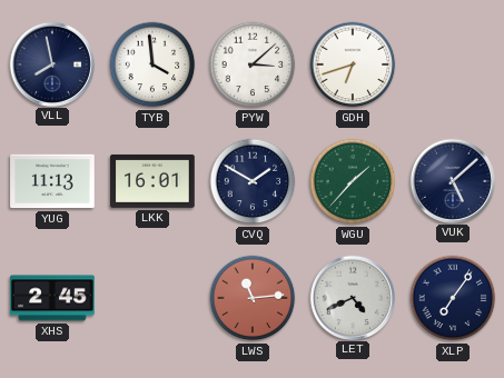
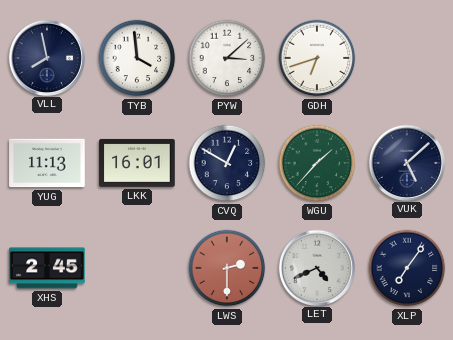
CVQ: 1:50 -> 12:50
LWS: 11:14 -> 2:30
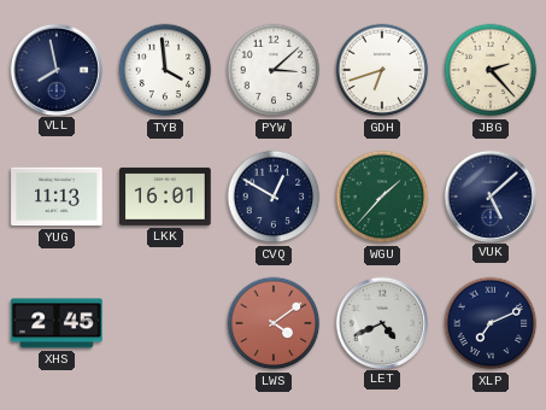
JBG: none -> 2:23
LWS: 2:30 -> 4:09
XLP: 7:06 -> 7:11
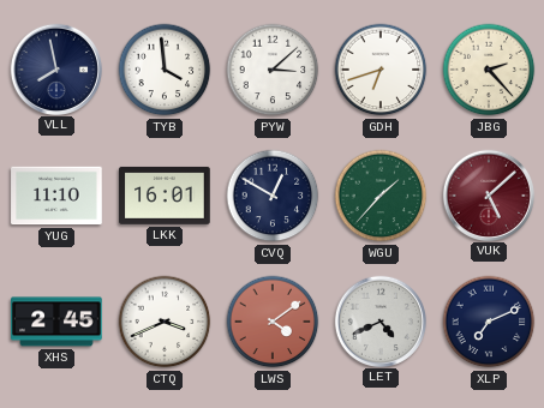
YUG: 11:13 -> 11:10
VUK dial: navy -> burgundy
CTQ: none -> 3:41
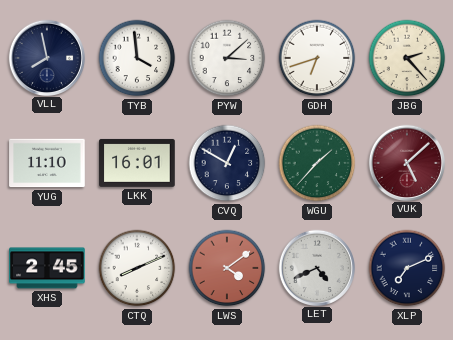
CTQ: 3:41 -> 8:11
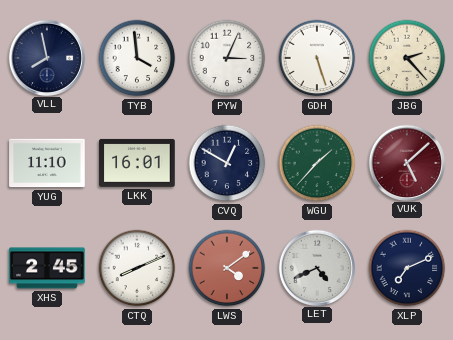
PYW: 3:08 -> 3:04
GDH: 6:42 -> 5:27
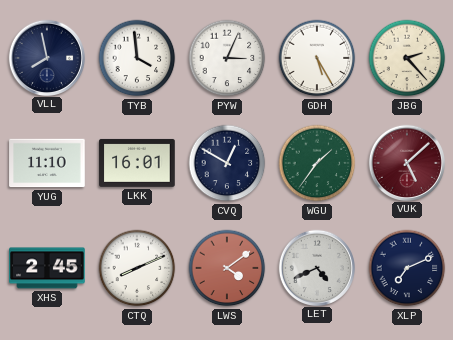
GDH: 5:27 -> 5:25
WGU: 1:37 -> 1:36
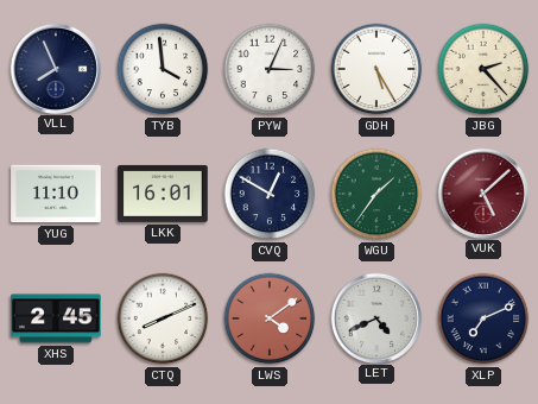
VLL: 7:58 -> 7:56
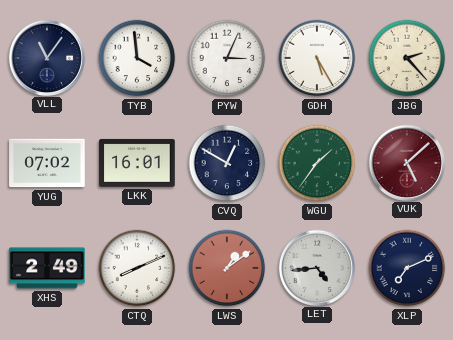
VLL: 7:56 -> 11:06
YUG: 11:10 -> 07:02
XHS: 2:45 -> 2:49
LWS: 4:09 -> 1:09
LET: 4:41 -> 4:44
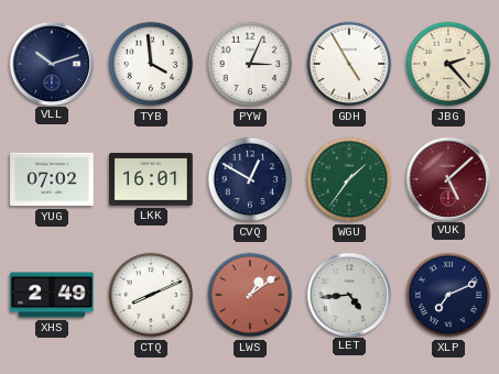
VLL: 11:06 -> 10:12
GDH: 5:25 -> 4:55
